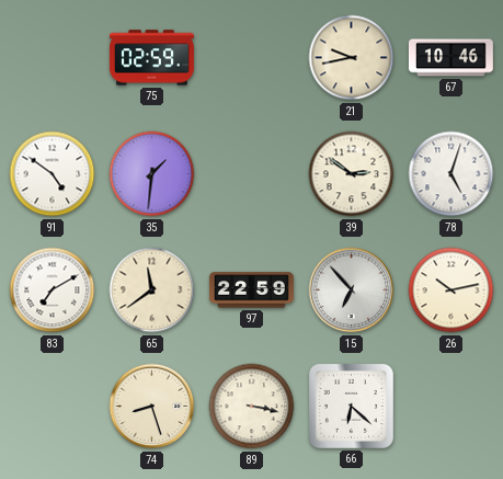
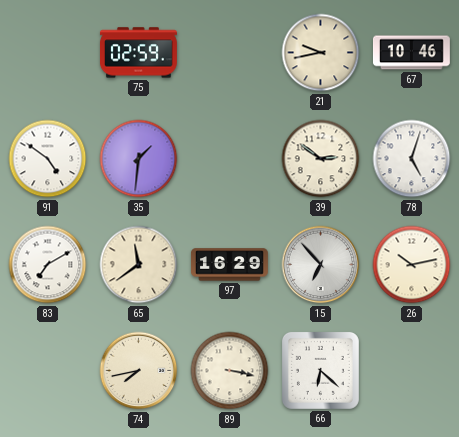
97: 22:59 -> 16:29
74: 8:27 -> 7:43
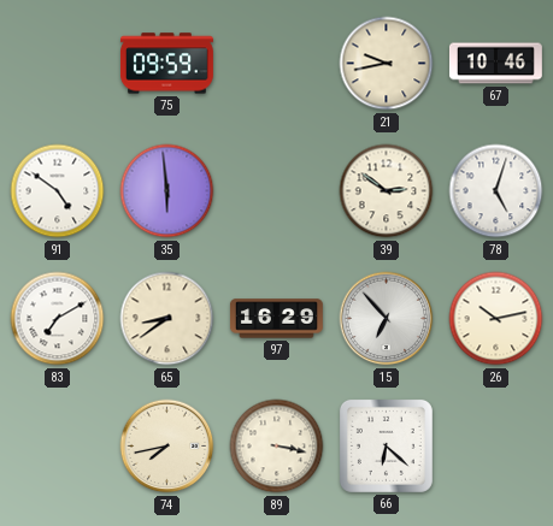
75: 02:59 -> 09:59
35: 1:31 -> 5:59
65: 11:39 -> 8:39
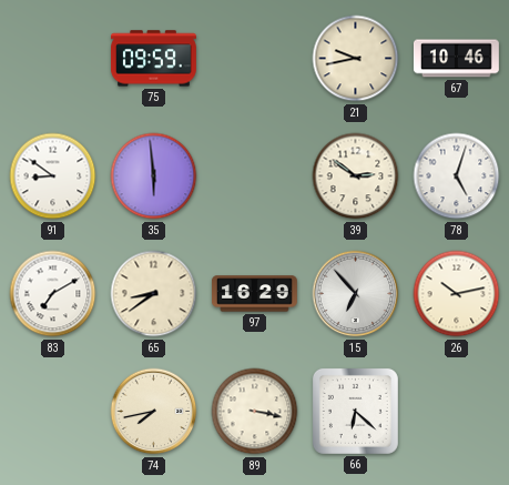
91: 4:51 -> 8:51
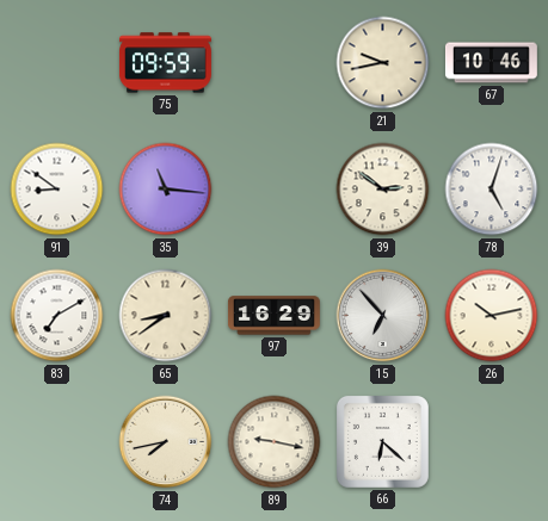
35: 5:59 -> 11:16
89: 3:17 -> 9:17
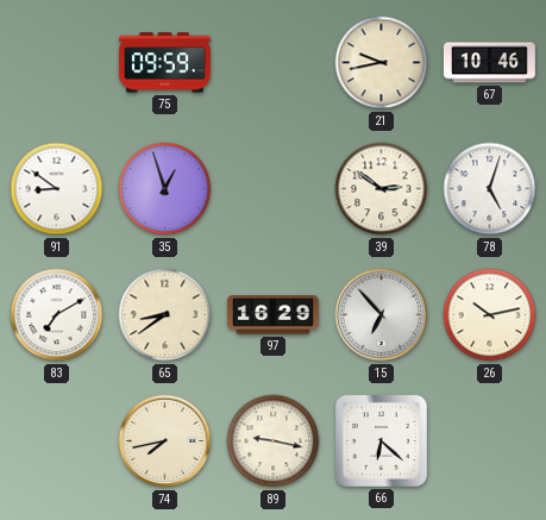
35: 11:16 -> 12:57
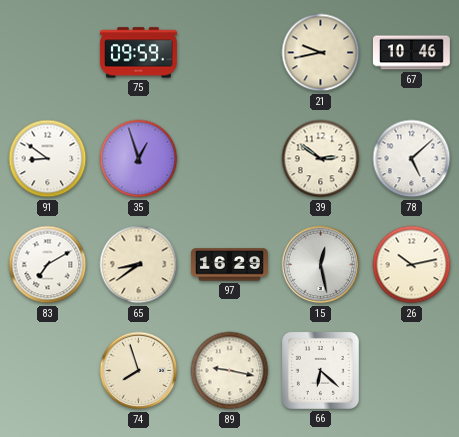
78: 5:03 -> 5:08
15: 6:53 -> 12:28
74: 7:43 -> 7:57
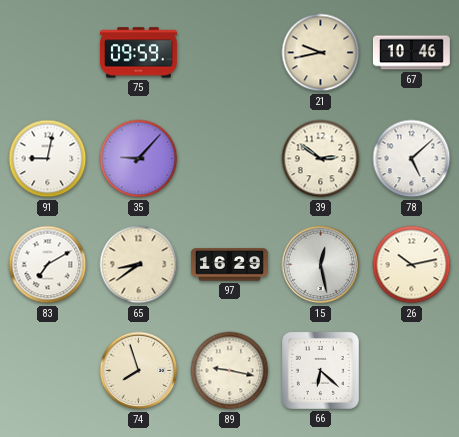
91: 8:51 -> 9:02
35: 12:57 -> 9:07
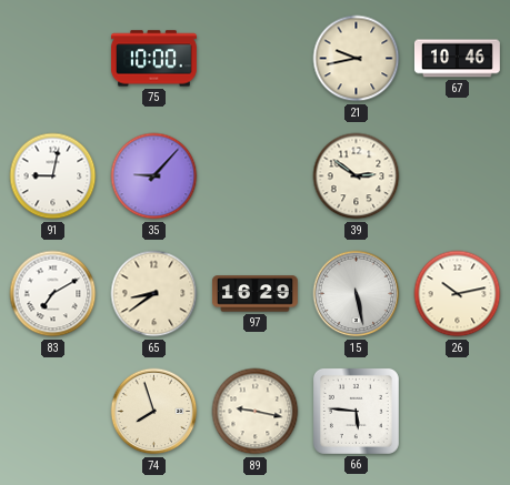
75: 09:59 -> 10:00
78: 5:08 -> none
15: 12:28 -> 5:28
66: 6:22 -> 5:46
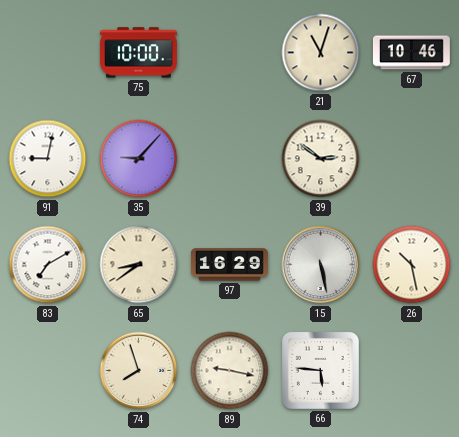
21: 9:43 -> 11:03
26: 10:13 -> 10:28
